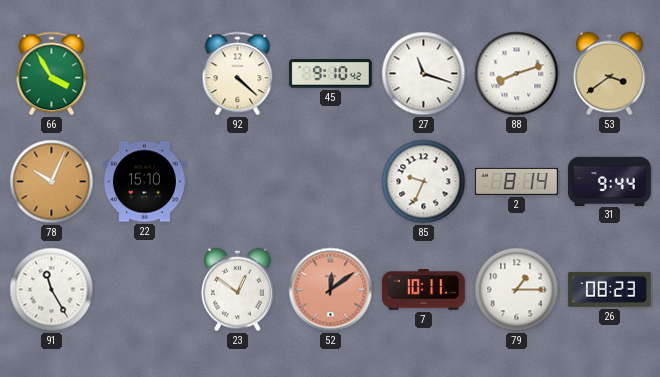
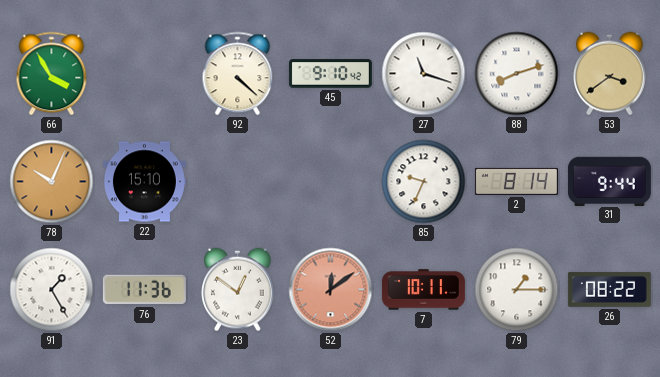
91: 11:25 -> 1:25
76: none -> 11:36
26: 08:23 -> 08:22
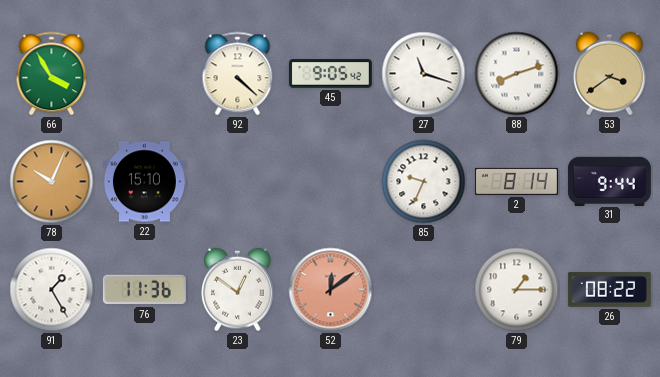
45: 9:10 -> 9:05
7: 10:11 -> none
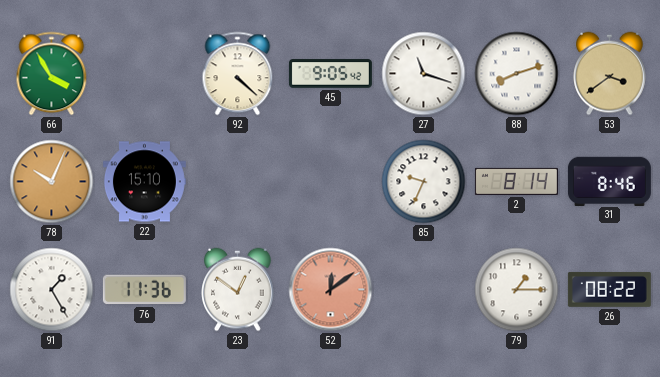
31: 9:44 -> 8:46
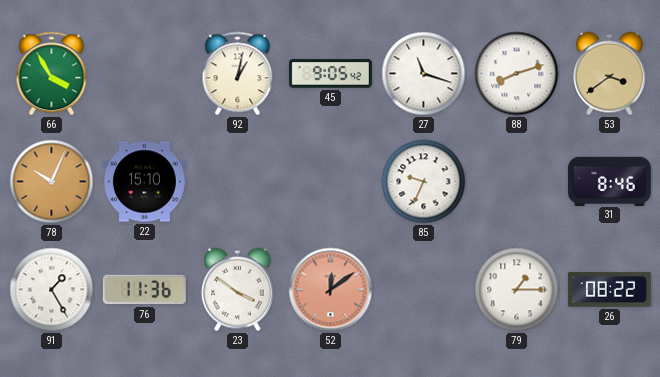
92: 4:22 -> 1:02
2: 8:14 -> none
23: 12:51 -> 3:51
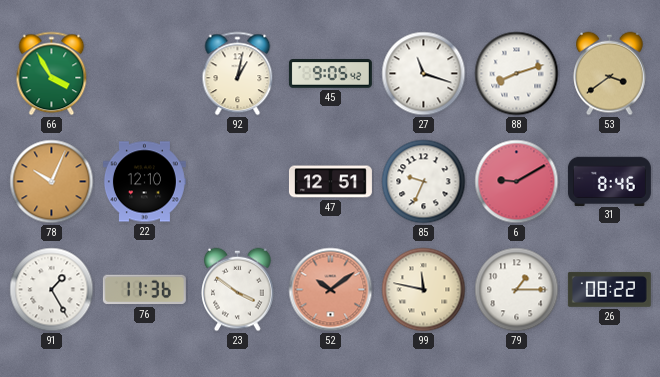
22: 15:10 -> 12:10
47: none -> 12:51
6: none -> 9:10
52: 12:09 -> 10:09
99: none -> 11:47
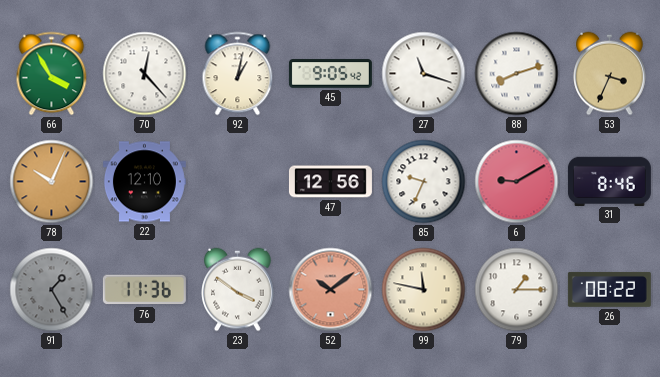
70: none -> 12:23
53: 3:39 -> 3:34
47: 12:51 -> 12:56
91 dial: white -> grey
